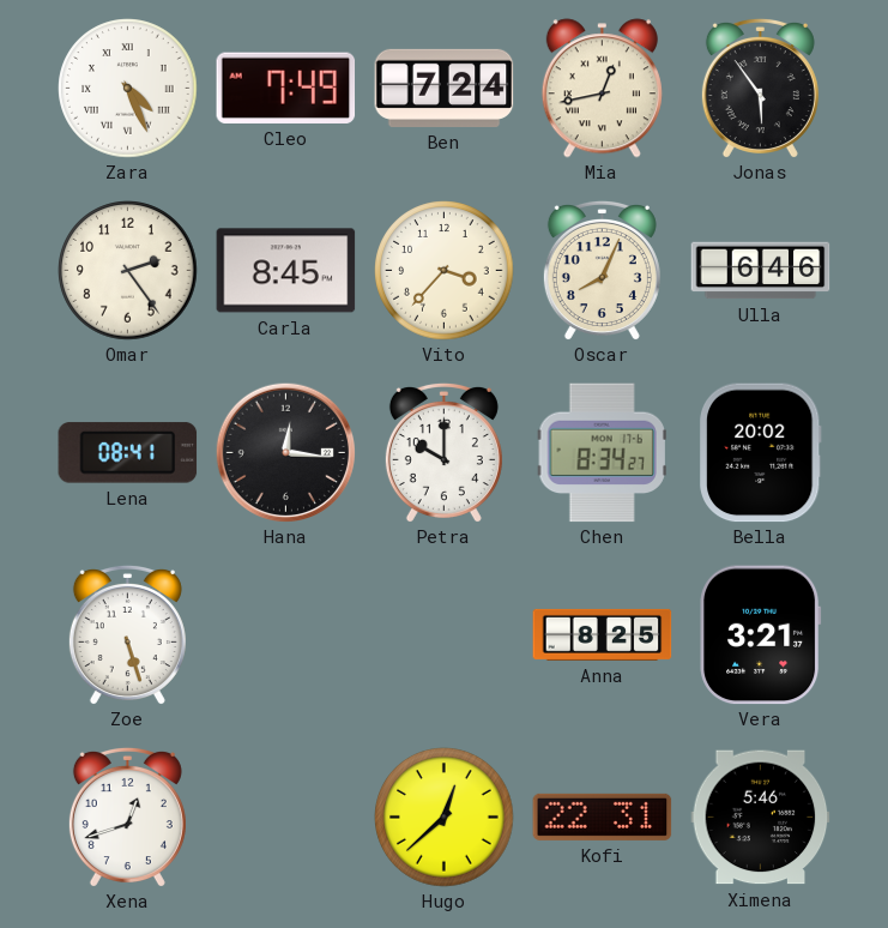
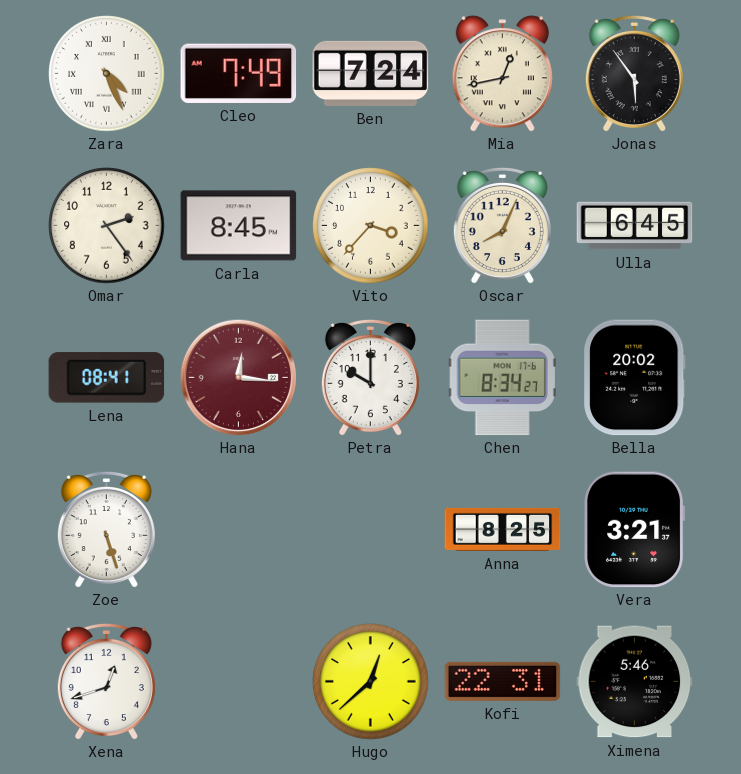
Ulla: 6:46 -> 6:45
Hana dial: black -> burgundy
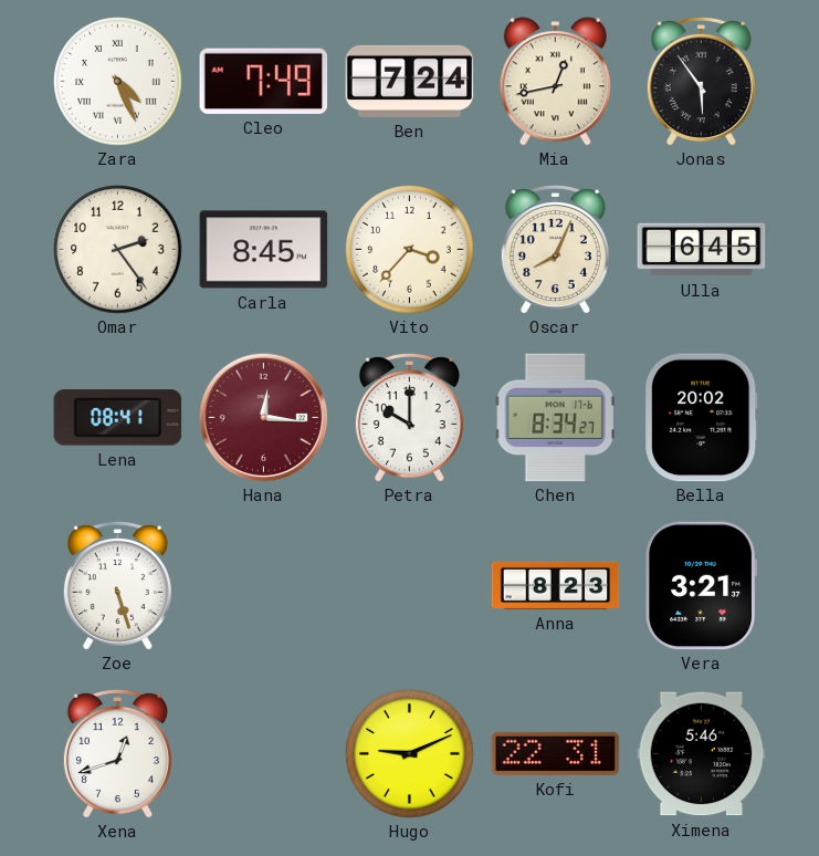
Anna: 8:25 -> 8:23
Hugo: 12:38 -> 9:11
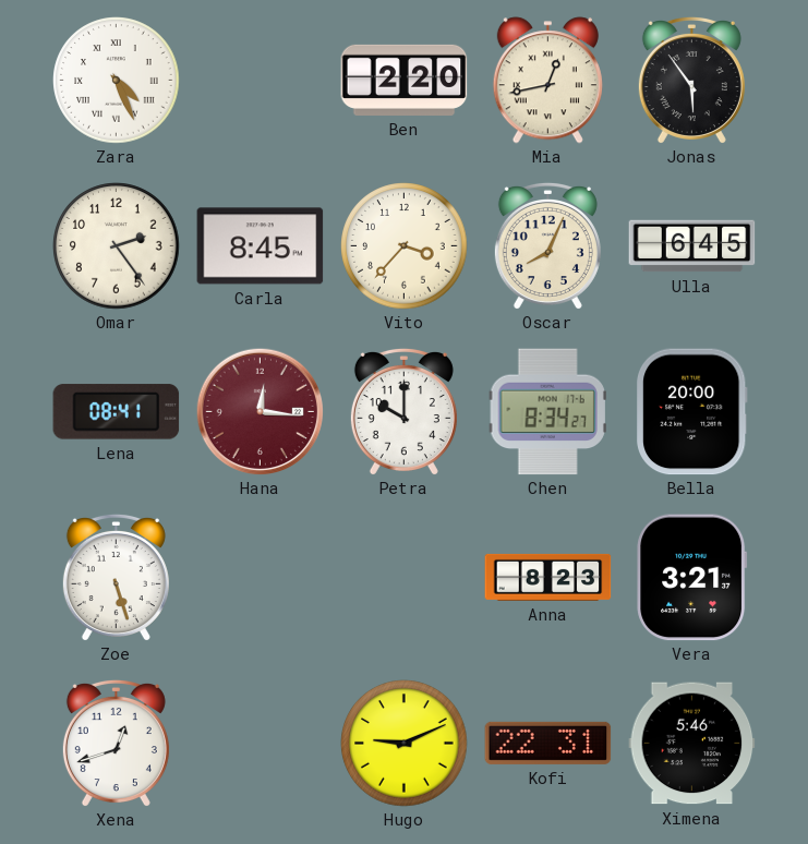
Cleo: 7:49 -> none
Ben: 7:24 -> 2:20
Bella: 20:02 -> 20:00
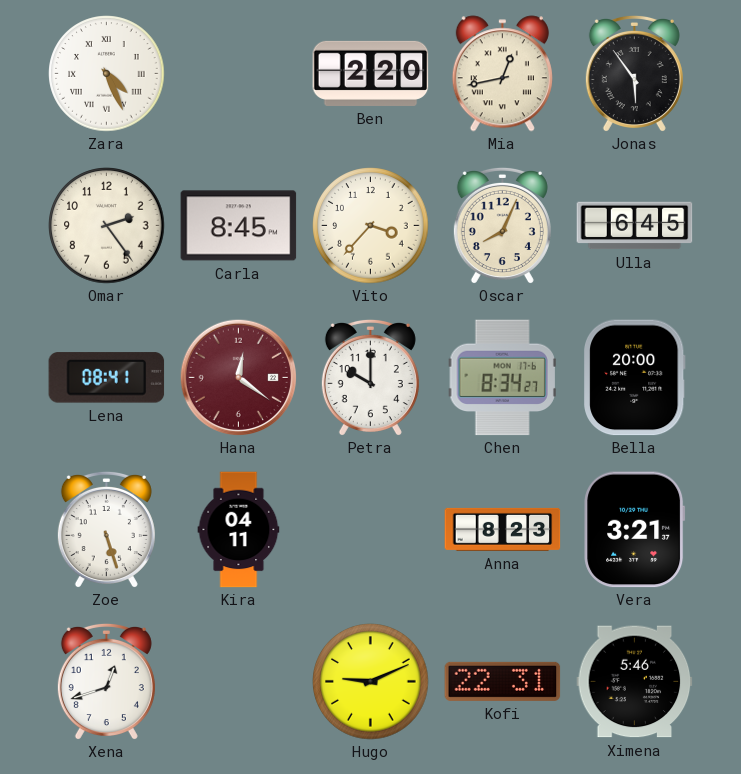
Hana: 12:16 -> 12:21
Kira: none -> 04:11
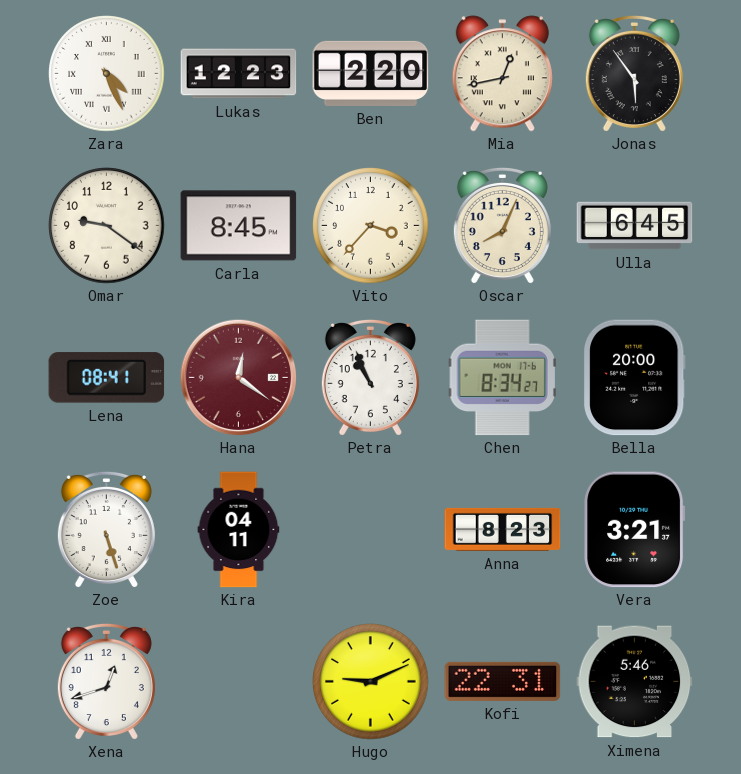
Lukas: none -> 12:23
Omar: 2:24 -> 9:21
Petra: 10:00 -> 10:56
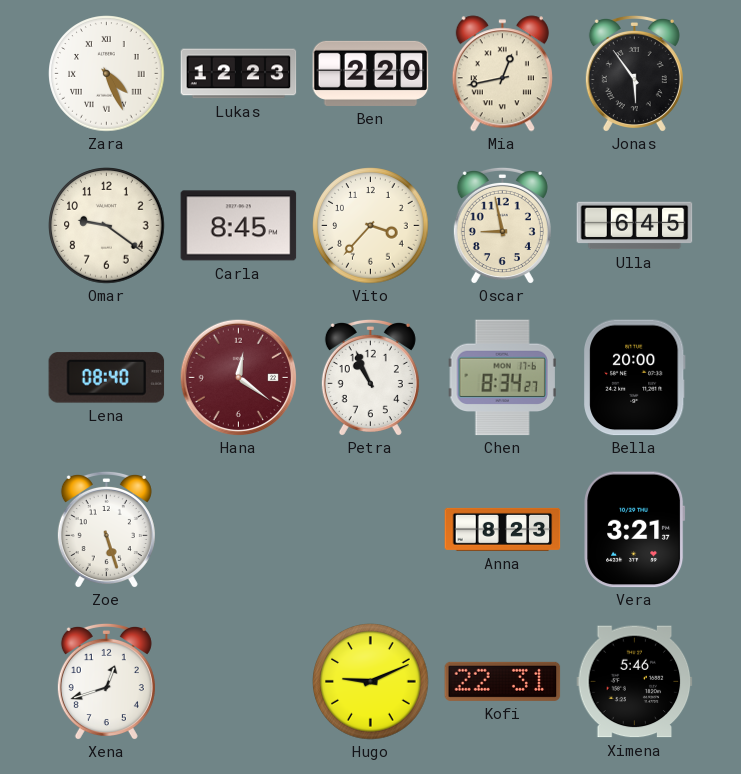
Oscar: 8:04 -> 8:58
Lena: 08:41 -> 08:40
Kira: 04:11 -> none
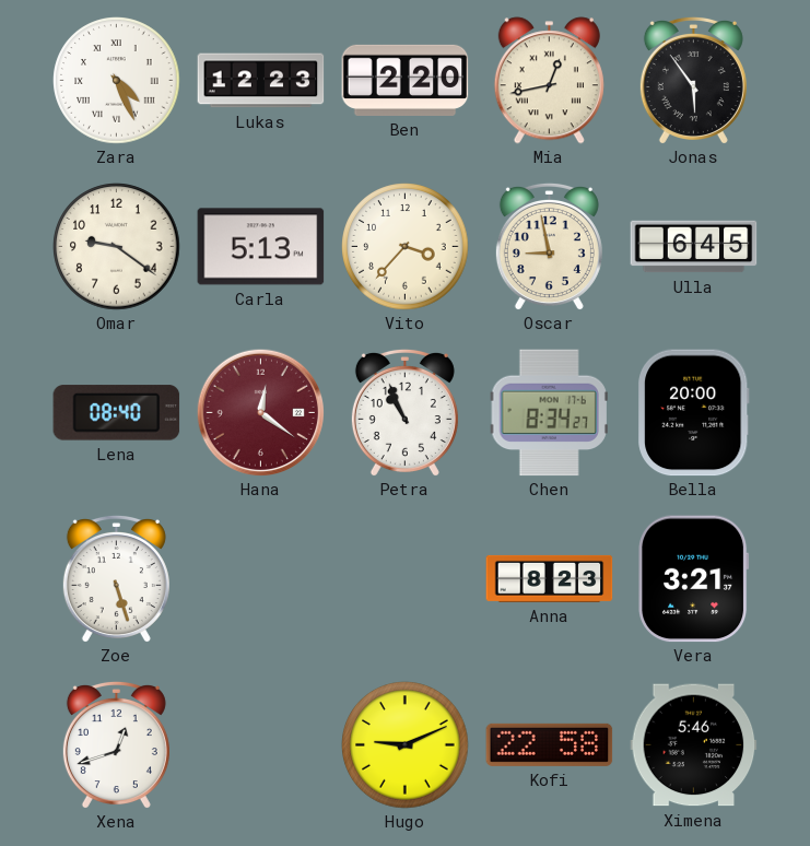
Carla: 8:45 -> 5:13
Kofi: 22:31 -> 22:58
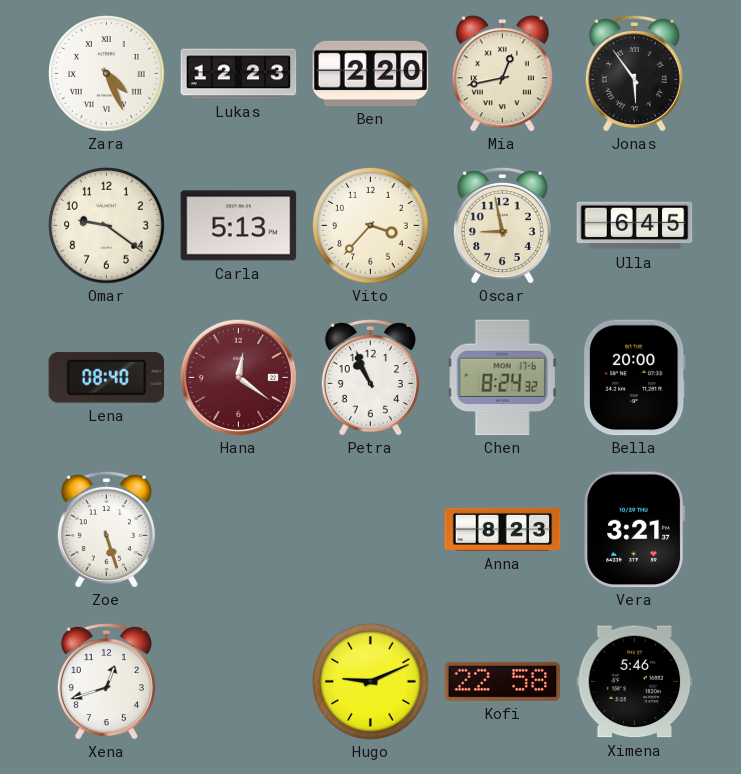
Chen: 8:34 -> 8:24
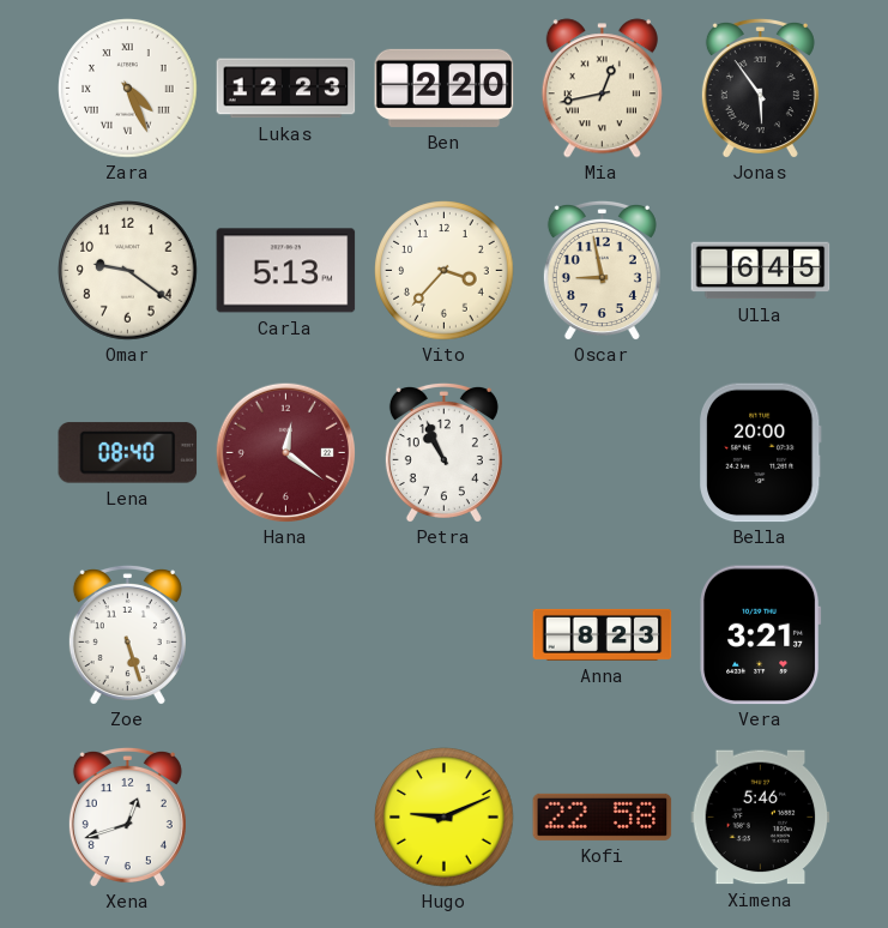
Chen: 8:24 -> none
